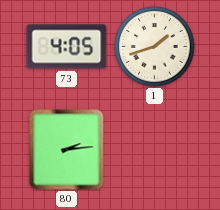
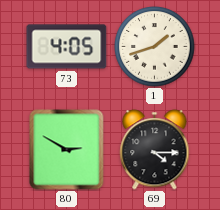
80: 2:14 -> 2:50
69: none -> 4:15
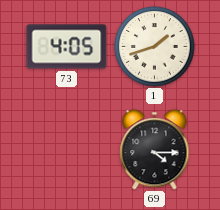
80: 2:50 -> none
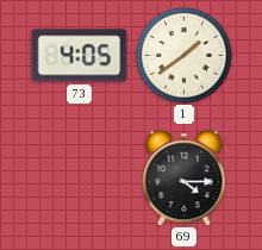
1: 1:42 -> 1:39
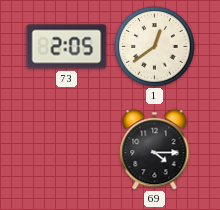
73: 4:05 -> 2:05
1: 1:39 -> 12:39
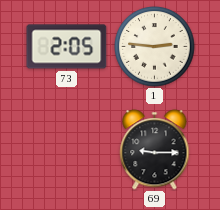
1: 12:39 -> 2:46
69: 4:15 -> 9:15
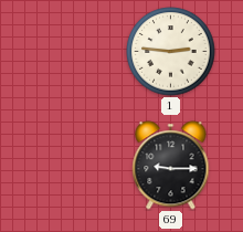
73: 2:05 -> none
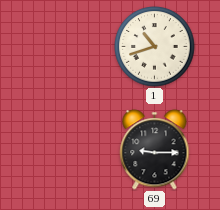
1: 2:46 -> 10:42
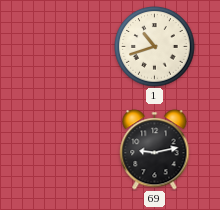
69: 9:15 -> 9:13
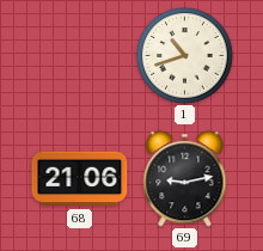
68: none -> 21:06
